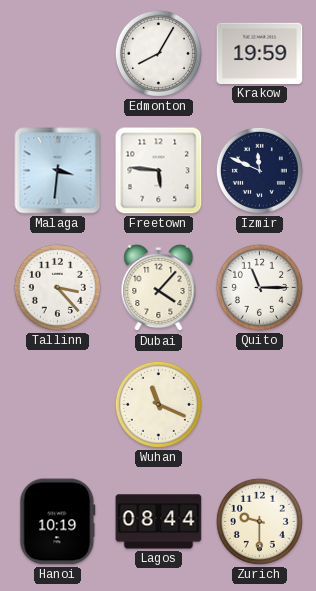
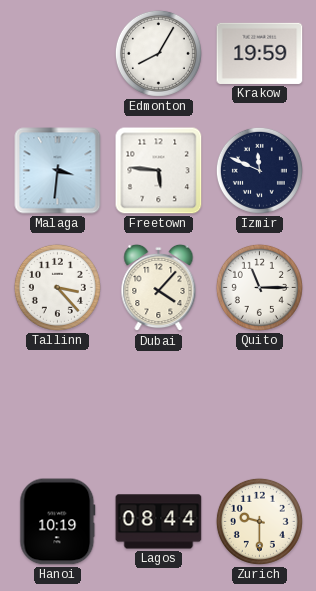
Wuhan: 11:19 -> none
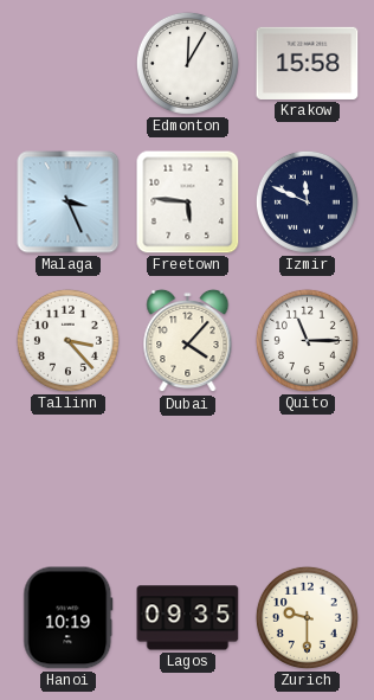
Edmonton: 8:05 -> 12:05
Krakow: 19:59 -> 15:58
Malaga: 3:31 -> 3:26
Lagos: 08:44 -> 09:35
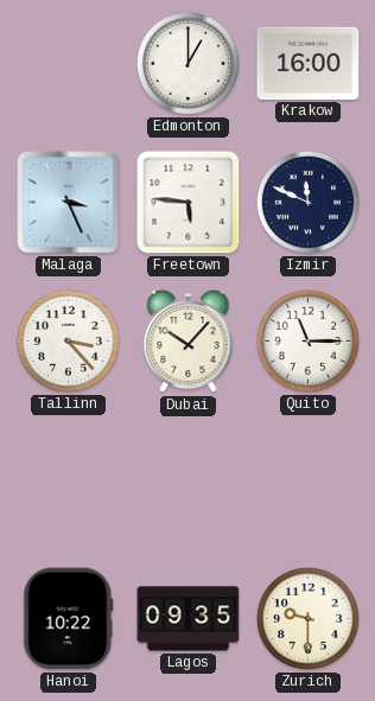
Edmonton: 12:05 -> 1:00
Krakow: 15:58 -> 16:00
Dubai: 4:07 -> 10:07
Hanoi: 10:19 -> 10:22
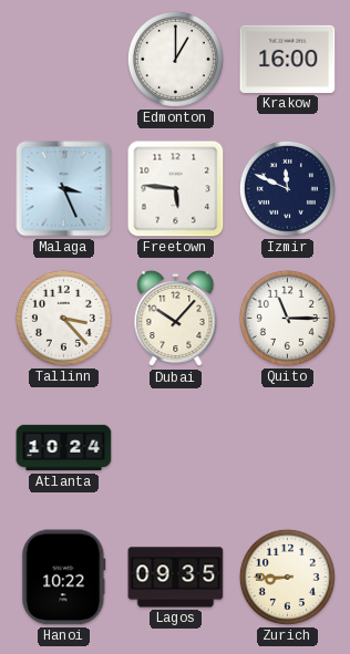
Atlanta: none -> 10:24
Zurich: 9:30 -> 8:45
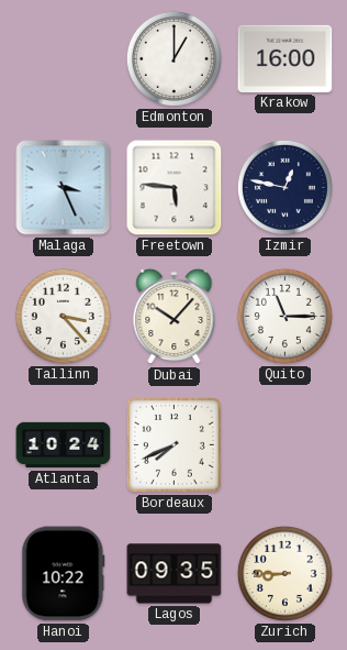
Izmir: 11:49 -> 12:47
Bordeaux: none -> 7:41
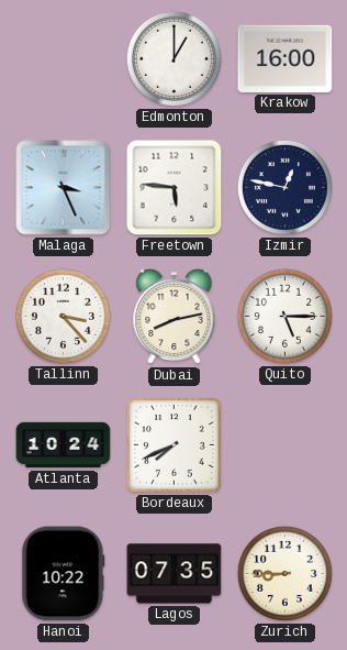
Dubai: 10:07 -> 8:13
Quito: 11:15 -> 5:15
Lagos: 09:35 -> 07:35
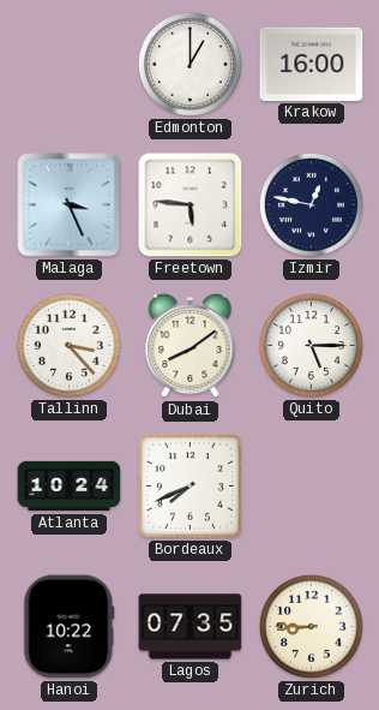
Dubai: 8:13 -> 8:09
